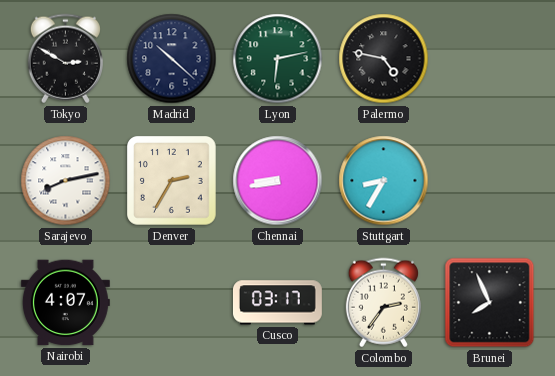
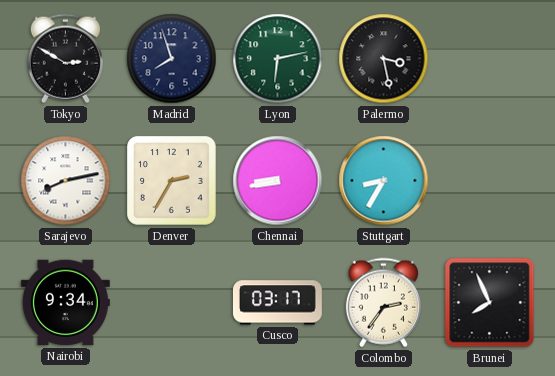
Madrid: 10:22 -> 7:57
Palermo: 4:47 -> 3:28
Nairobi: 4:07 -> 9:34
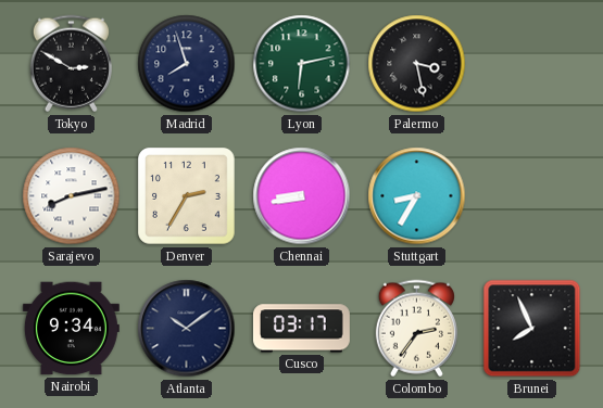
Atlanta: none -> 10:09
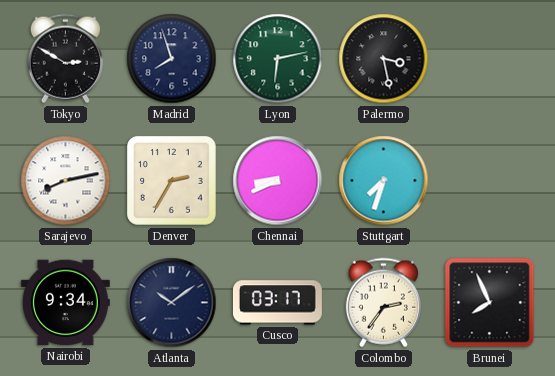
Chennai: 8:43 -> 8:41
Stuttgart: 8:35 -> 7:33
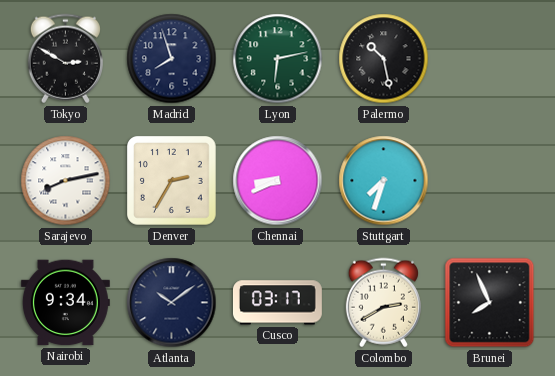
Palermo: 3:28 -> 10:28
Colombo: 2:36 -> 2:40
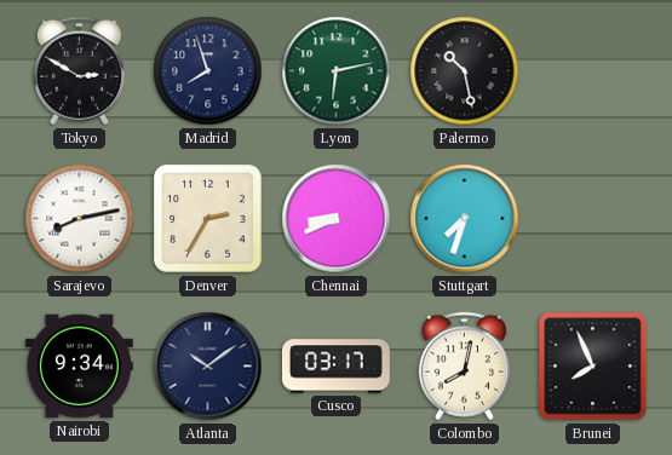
Colombo: 2:40 -> 8:02
